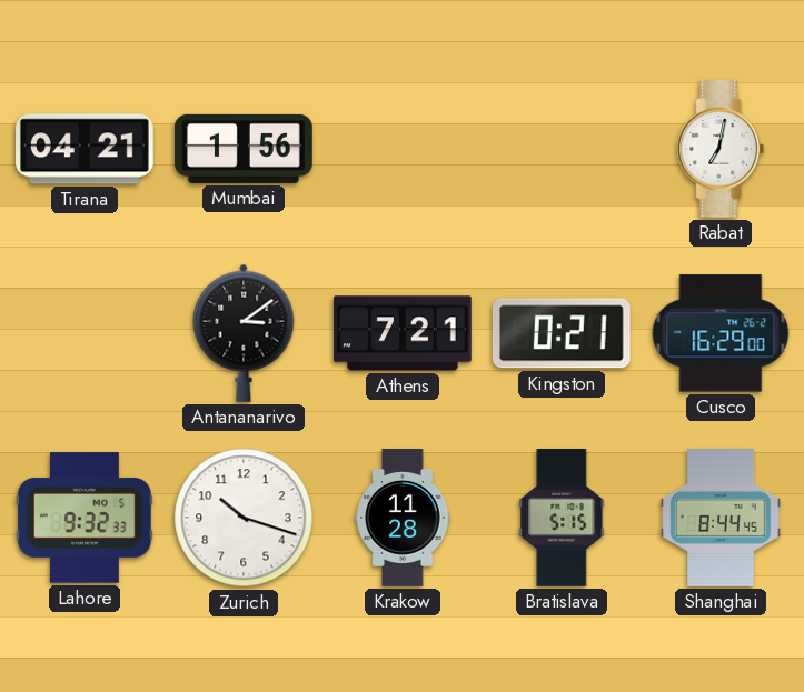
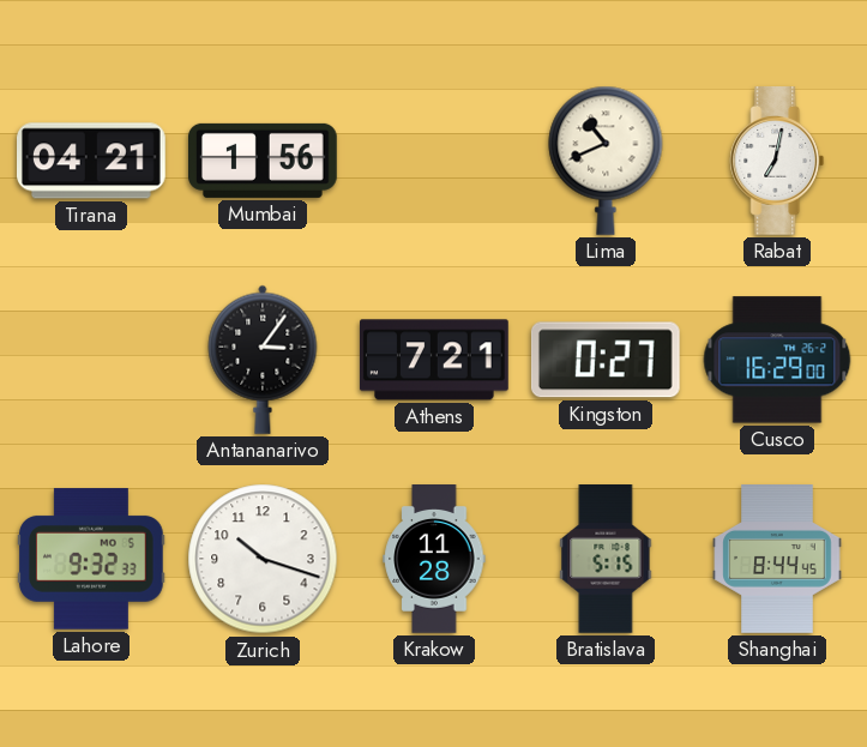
Lima: none -> 10:41
Antananarivo: 3:09 -> 3:06
Kingston: 0:21 -> 0:27
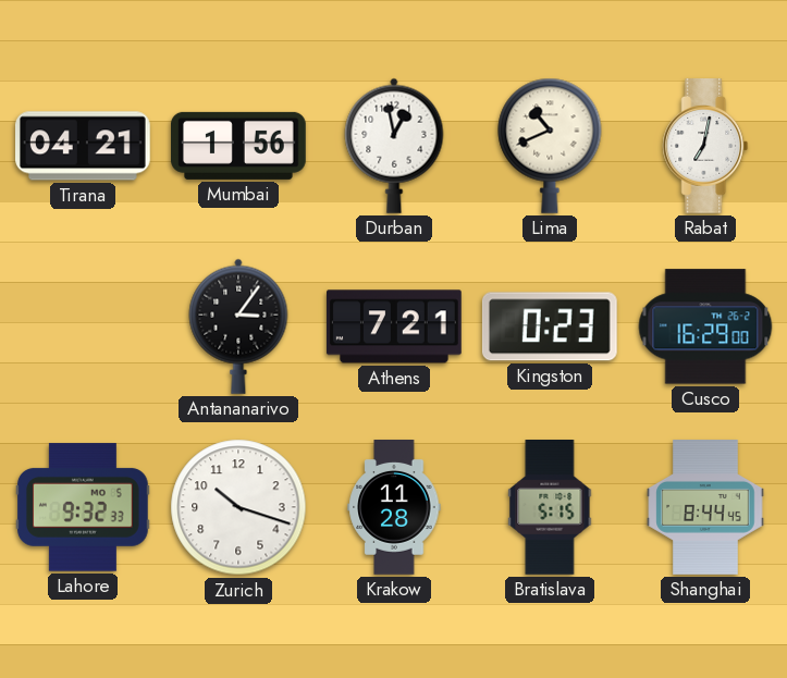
Durban: none -> 12:58
Kingston: 0:27 -> 0:23
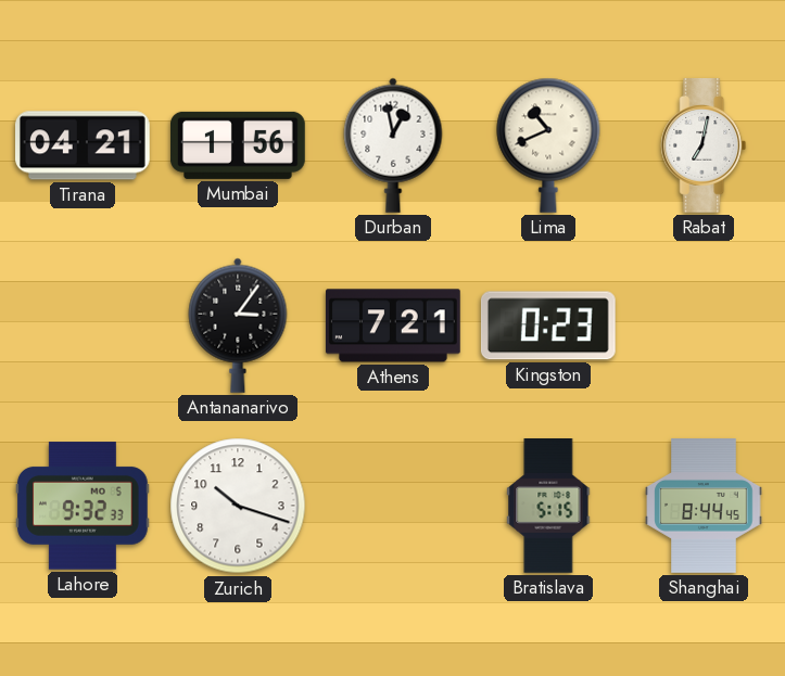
Cusco: 16:29 -> none
Krakow: 11:28 -> none
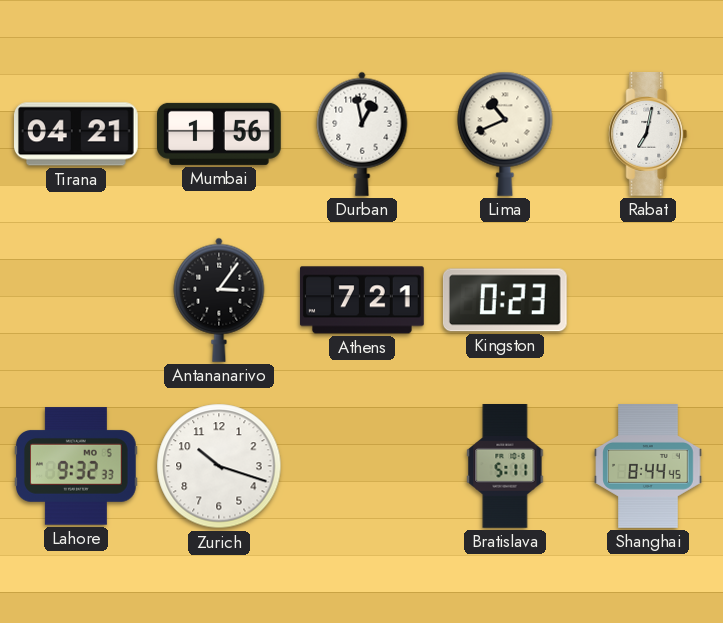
Bratislava: 5:15 -> 5:11
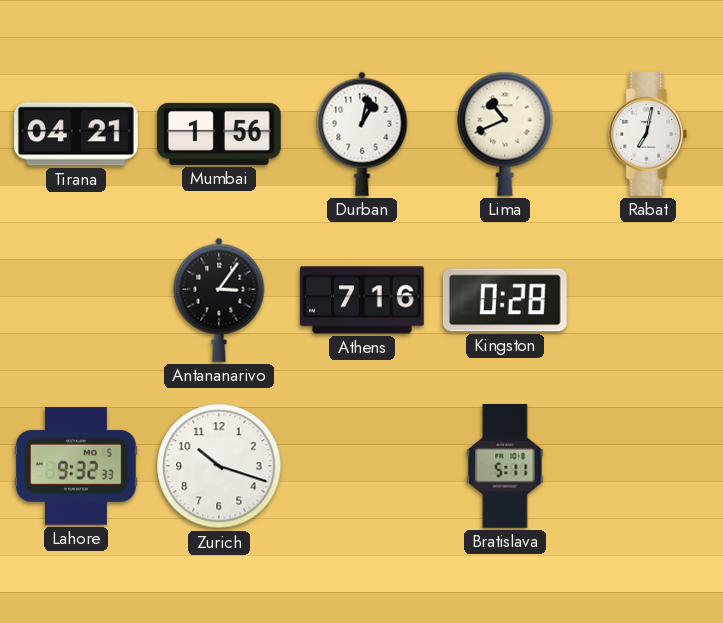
Durban: 12:58 -> 1:02
Athens: 7:21 -> 7:16
Kingston: 0:23 -> 0:28
Shanghai: 8:44 -> none
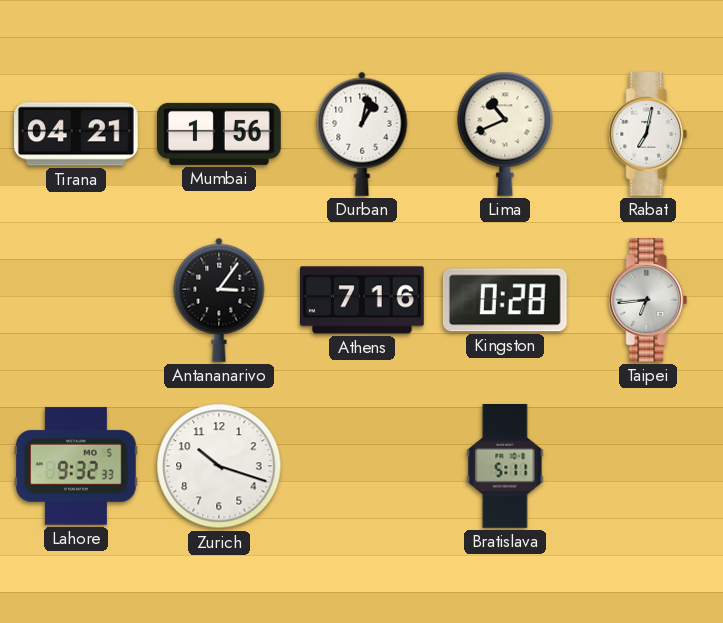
Taipei: none -> 6:44
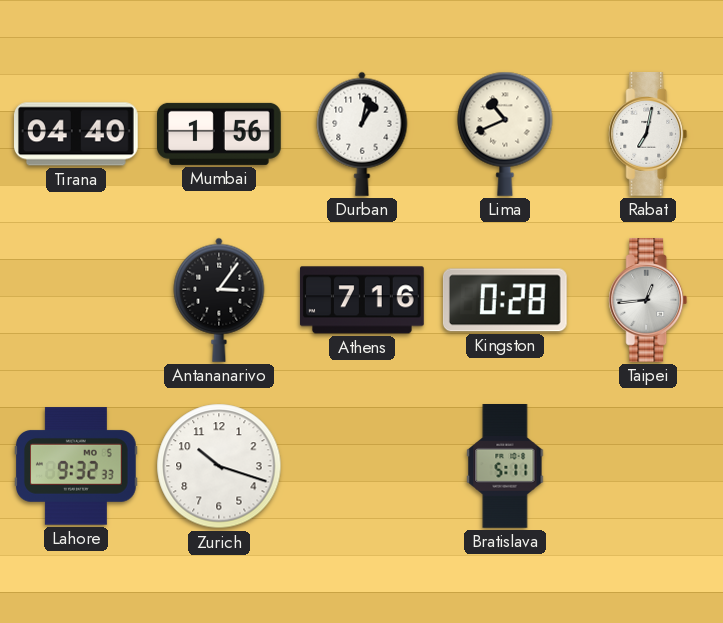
Tirana: 04:21 -> 04:40
Taipei: 6:44 -> 12:44
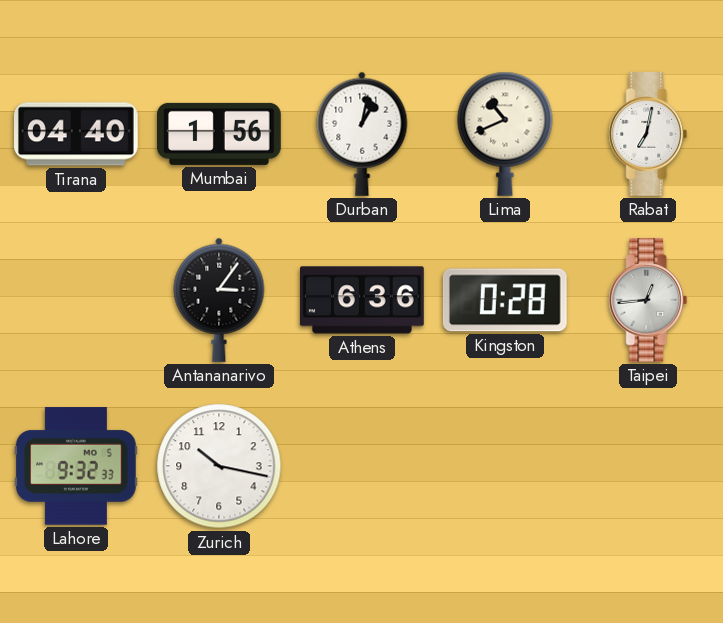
Athens: 7:16 -> 6:36
Zurich: 10:18 -> 10:17
Bratislava: 5:11 -> none
